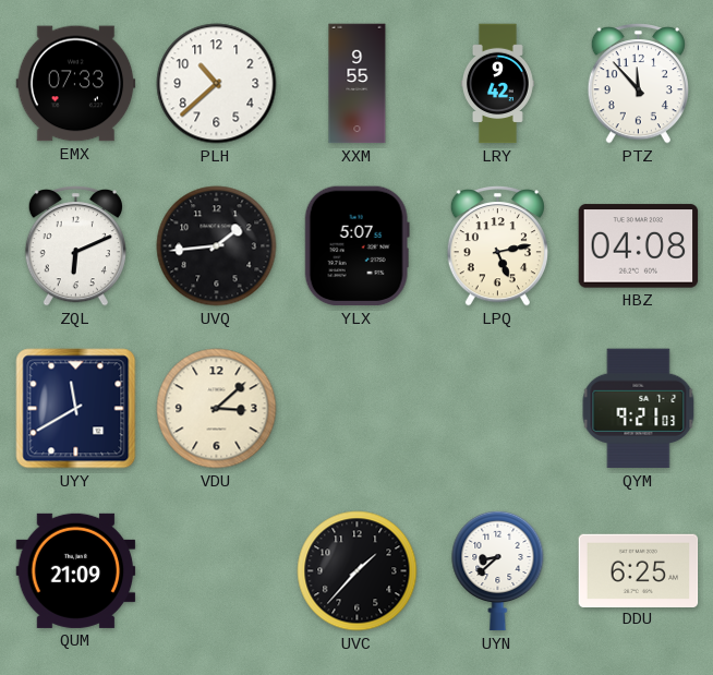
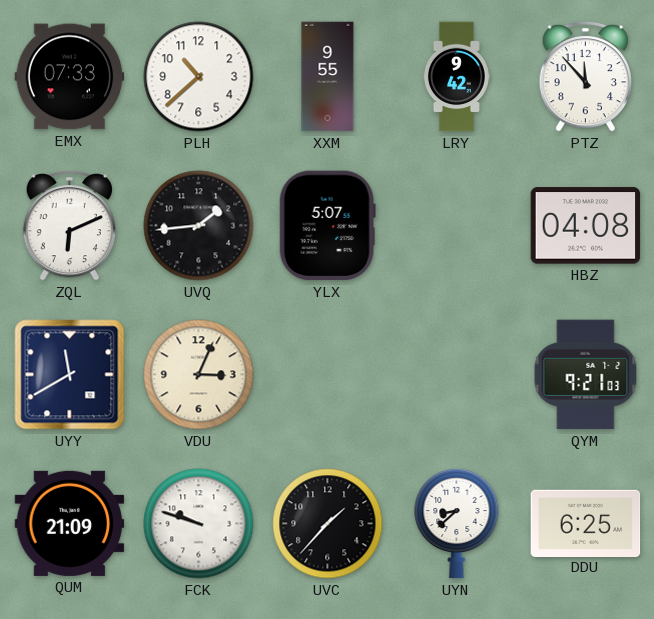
LPQ: 5:13 -> none
VDU: 3:08 -> 3:04
FCK: none -> 9:48
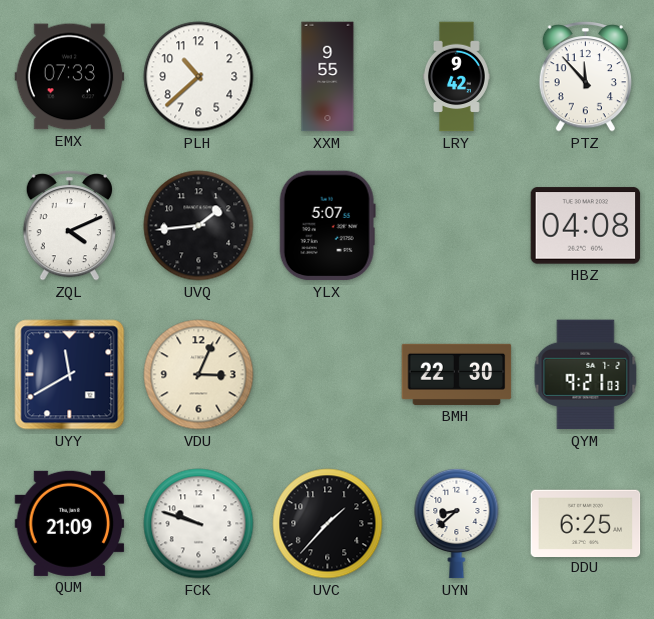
ZQL: 6:11 -> 4:11
BMH: none -> 22:30
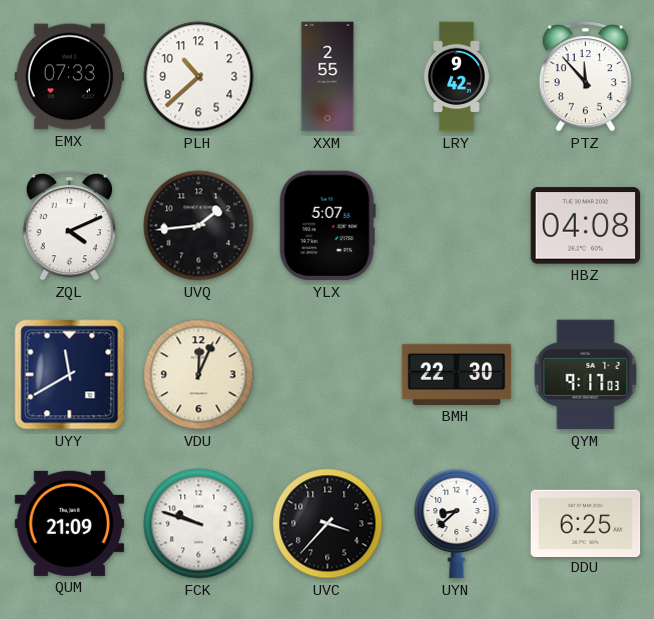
XXM: 9:55 -> 2:55
VDU: 3:04 -> 12:04
QYM: 9:21 -> 9:17
UVC: 1:37 -> 3:37
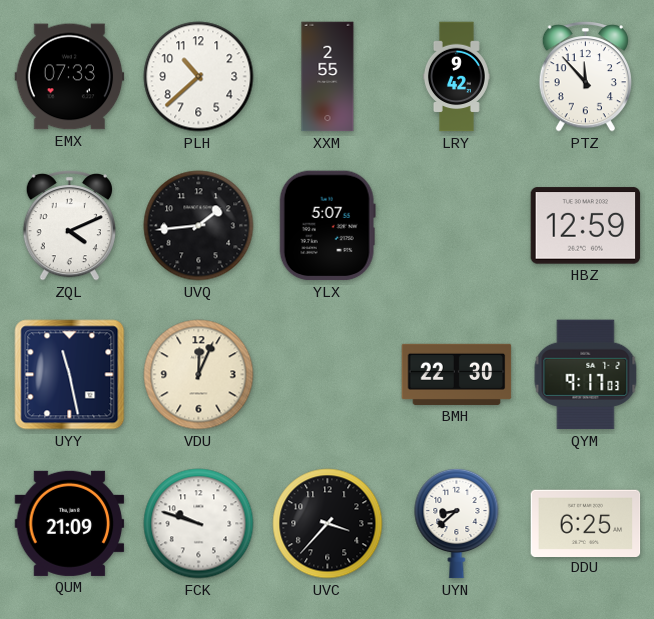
HBZ: 04:08 -> 12:59
UYY: 11:40 -> 11:28
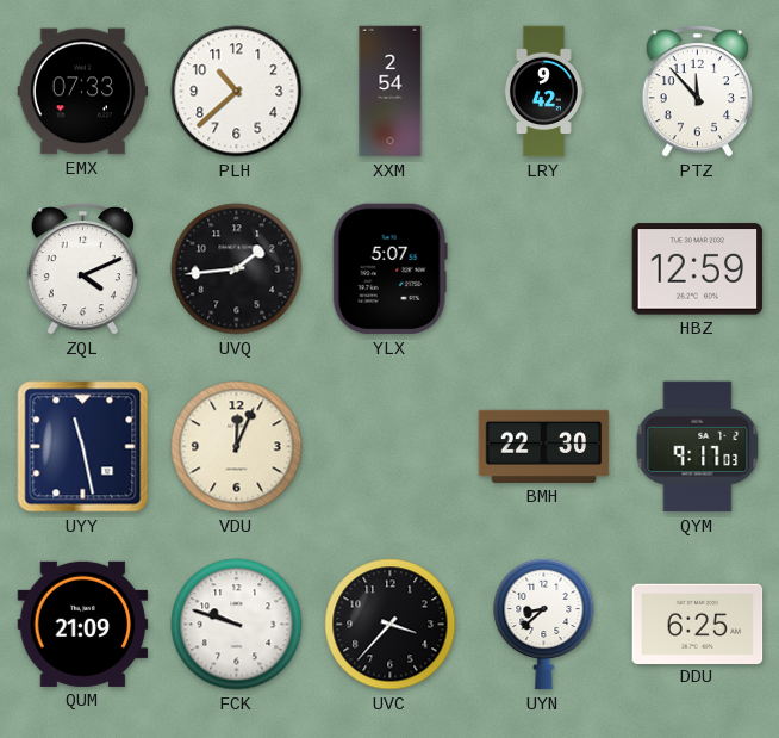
XXM: 2:55 -> 2:54
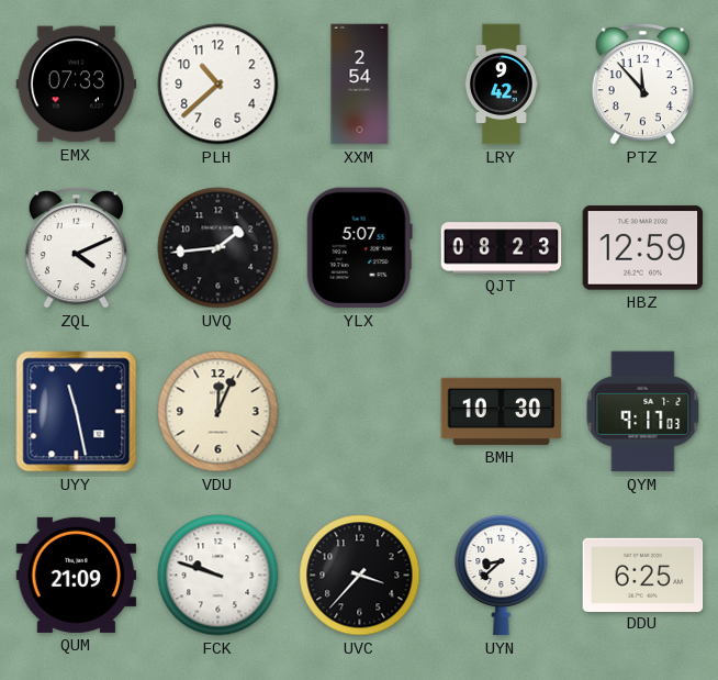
QJT: none -> 08:23
BMH: 22:30 -> 10:30
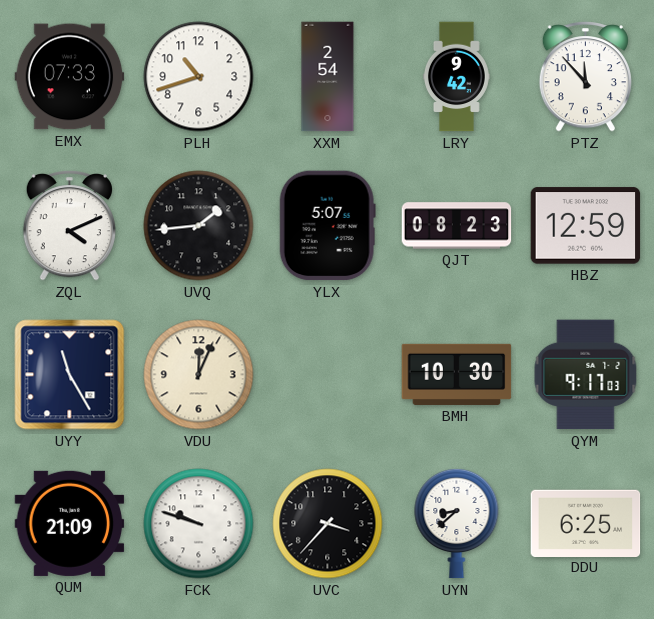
PLH: 10:38 -> 10:42
UYY: 11:28 -> 11:25
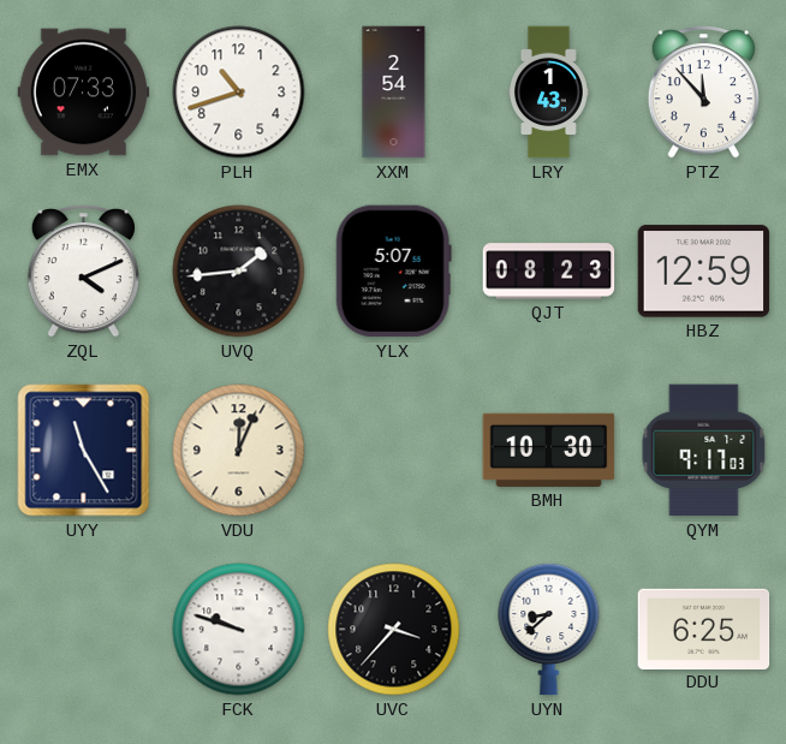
LRY: 9:42 -> 1:43
QUM: 21:09 -> none
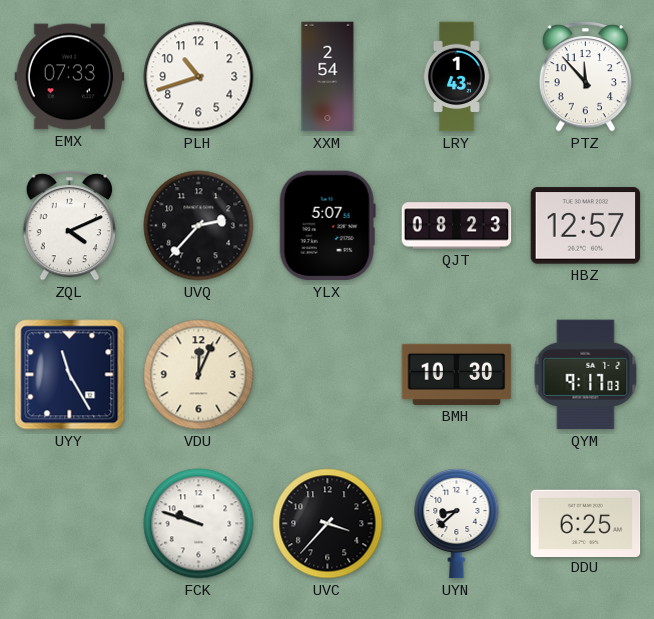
UVQ: 1:44 -> 2:37
HBZ: 12:59 -> 12:57
